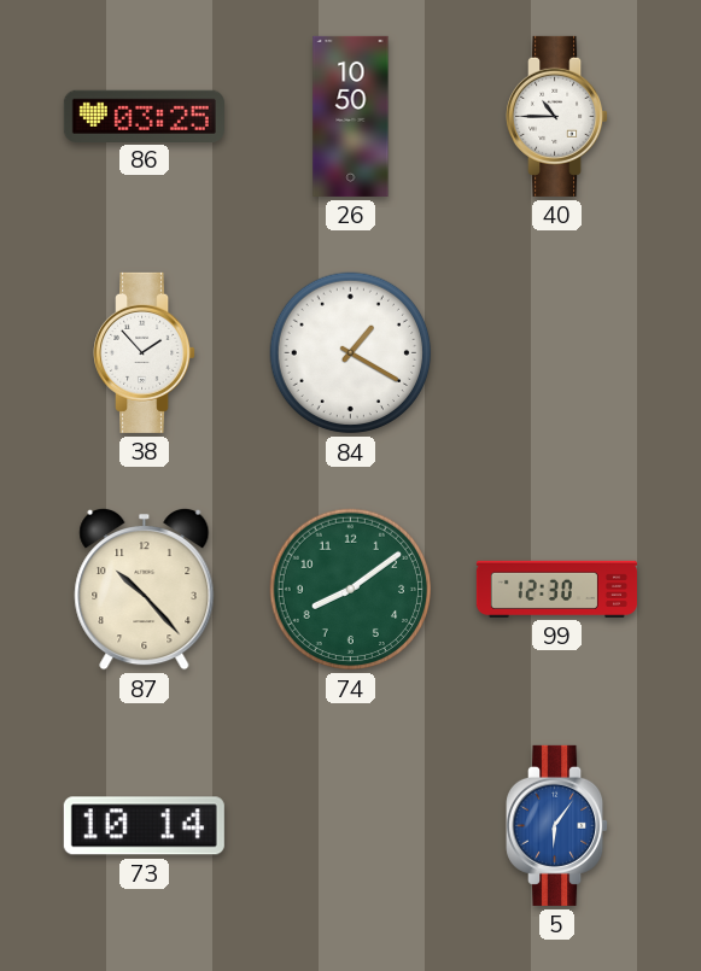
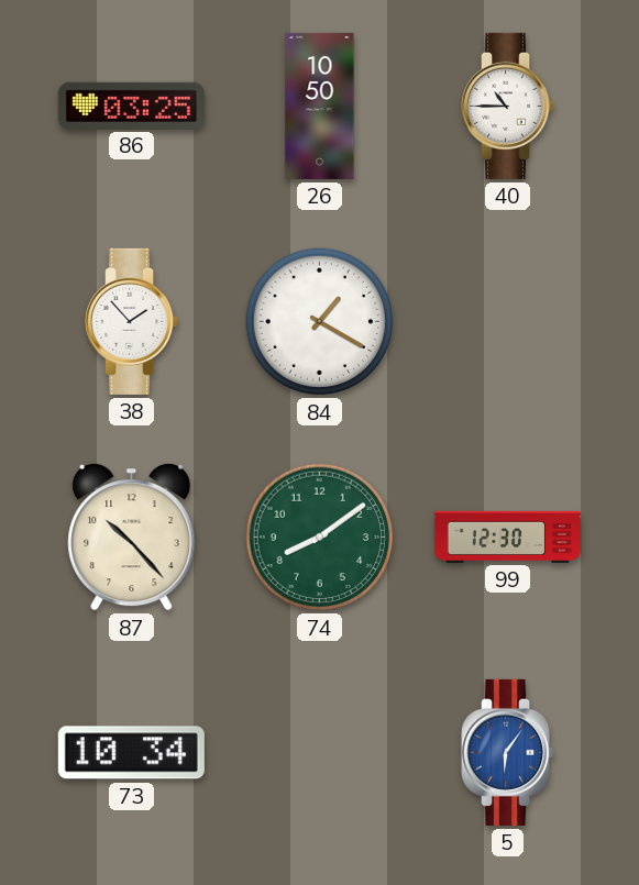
73: 10:14 -> 10:34
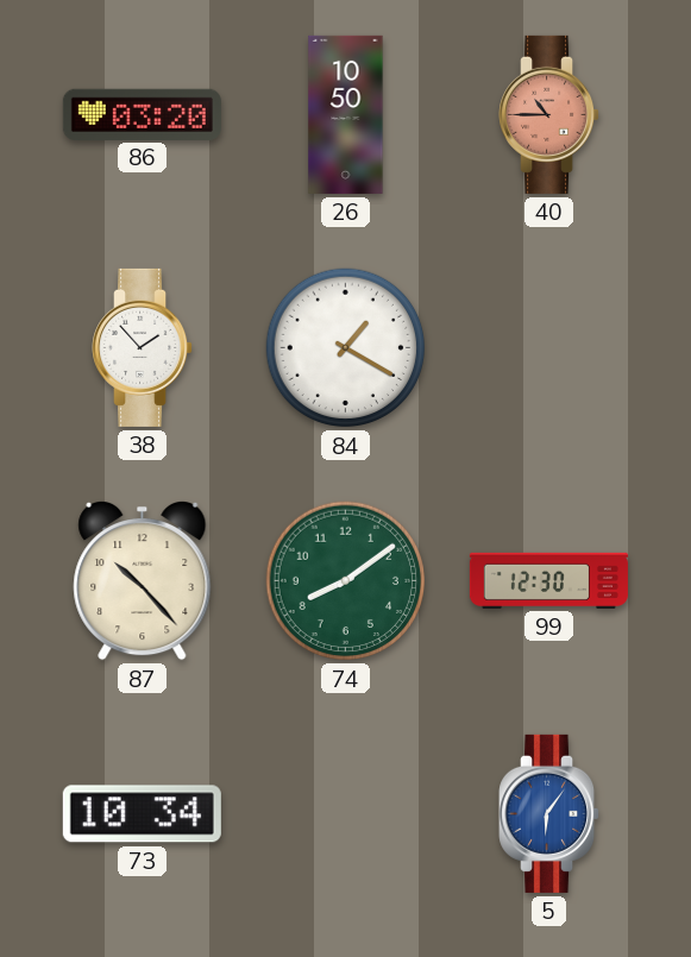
86: 03:25 -> 03:20
40 dial: white -> salmon
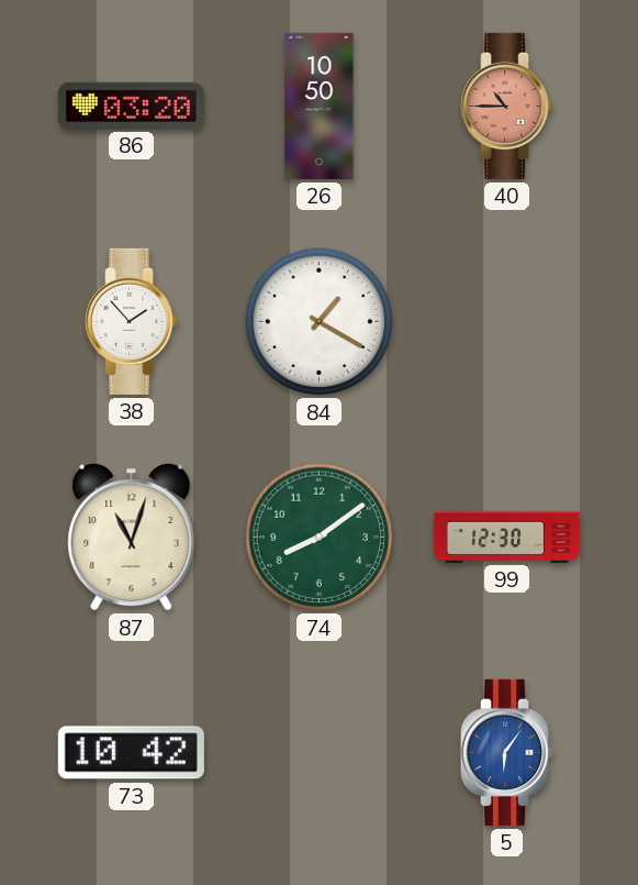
87: 10:23 -> 11:03
73: 10:34 -> 10:42
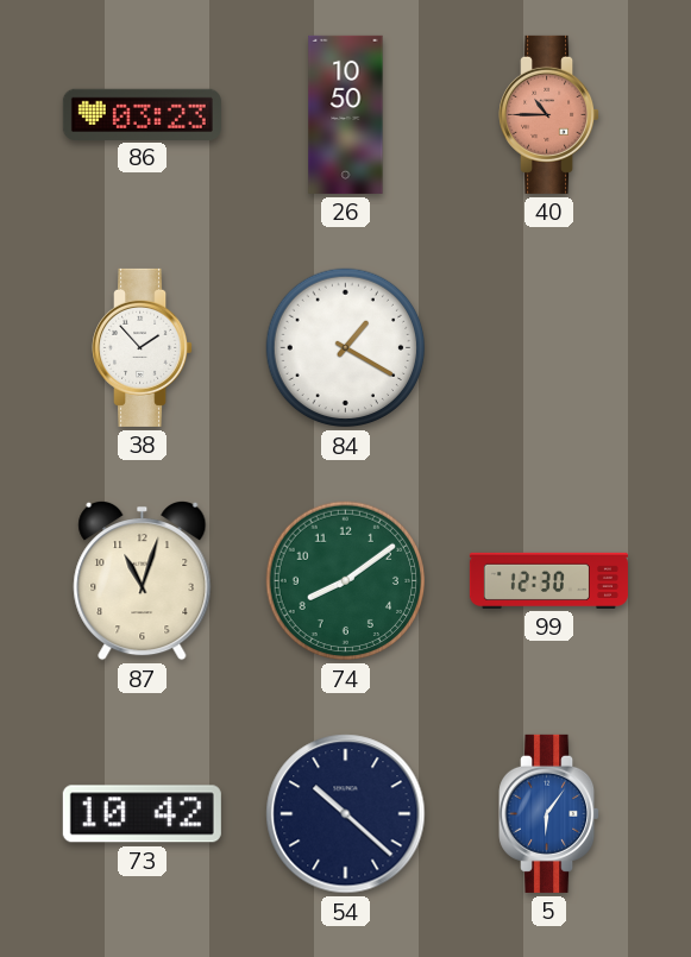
86: 03:20 -> 03:23
54: none -> 10:22
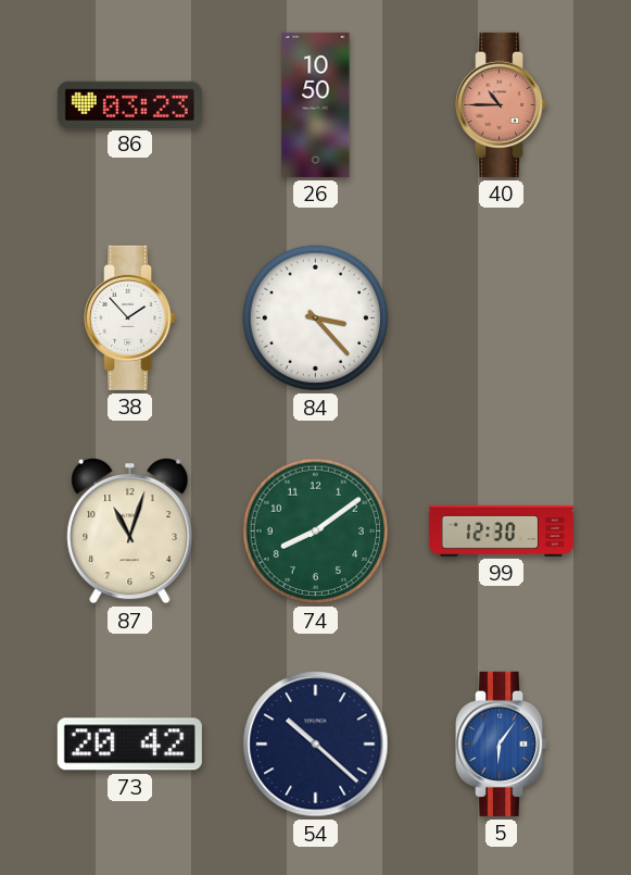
84: 1:20 -> 3:23
73: 10:42 -> 20:42
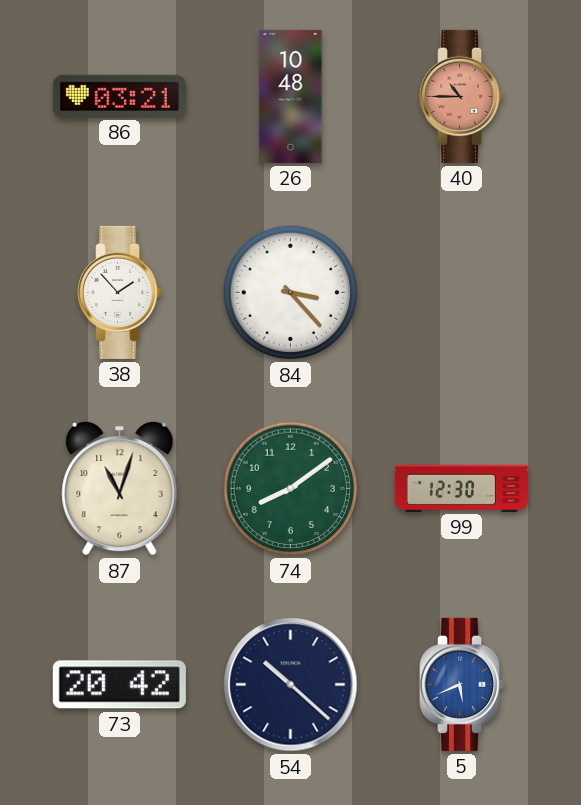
86: 03:23 -> 03:21
26: 10:50 -> 10:48
5: 6:06 -> 5:41
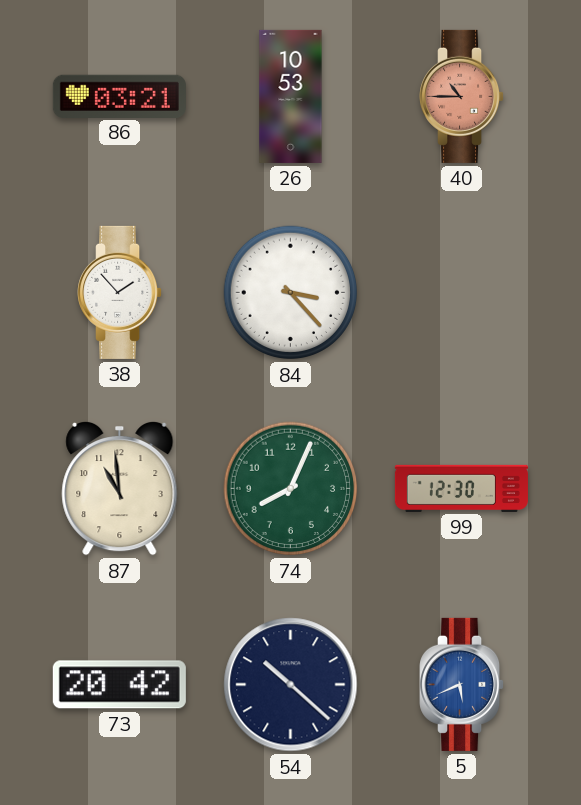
26: 10:48 -> 10:53
87: 11:03 -> 10:59
74: 8:09 -> 8:04
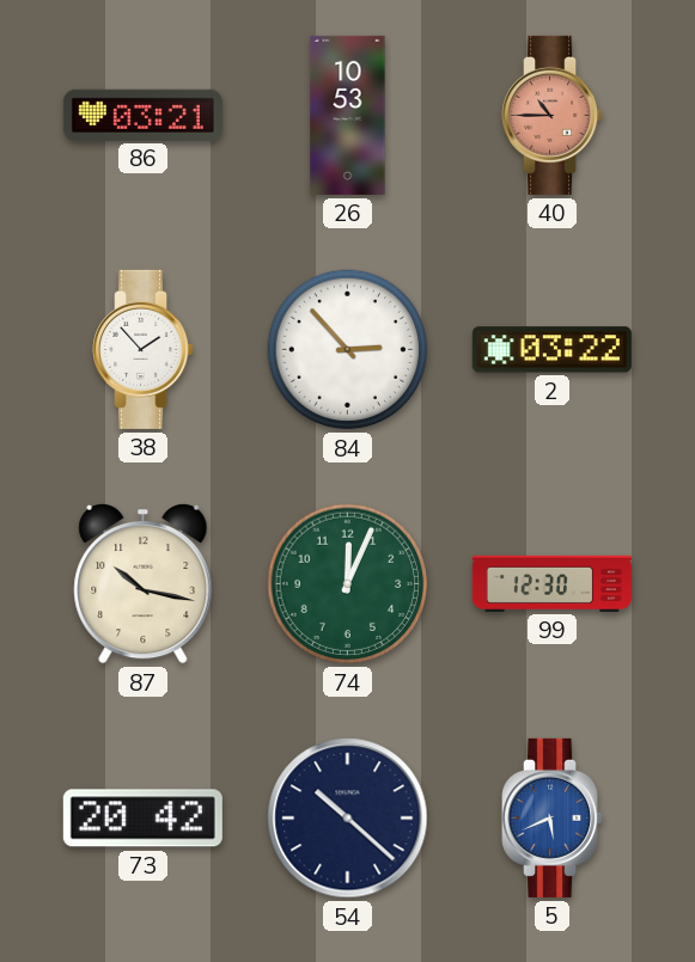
84: 3:23 -> 2:53
2: none -> 03:22
87: 10:59 -> 10:17
74: 8:04 -> 12:04
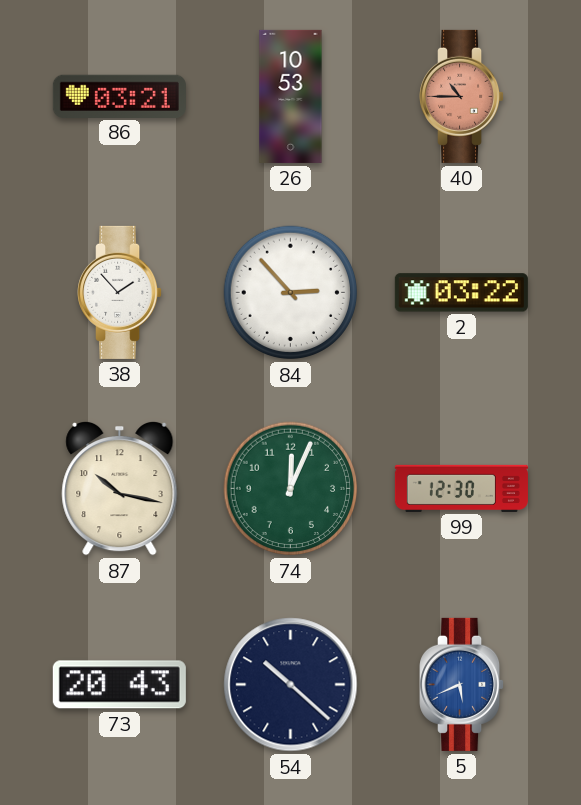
73: 20:42 -> 20:43
